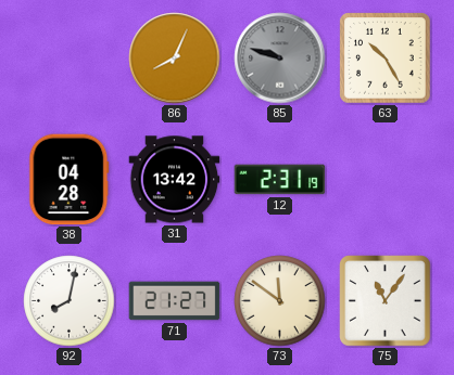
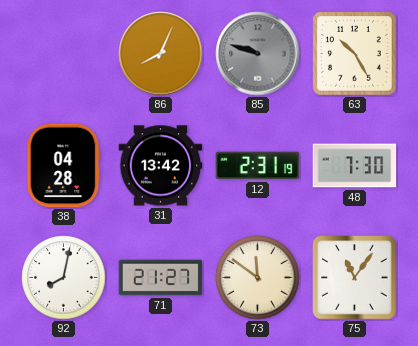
48: none -> 7:30
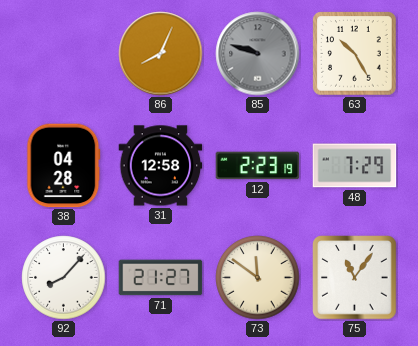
31: 13:42 -> 12:58
12: 2:31 -> 2:23
48: 7:30 -> 7:29
92: 8:02 -> 8:07
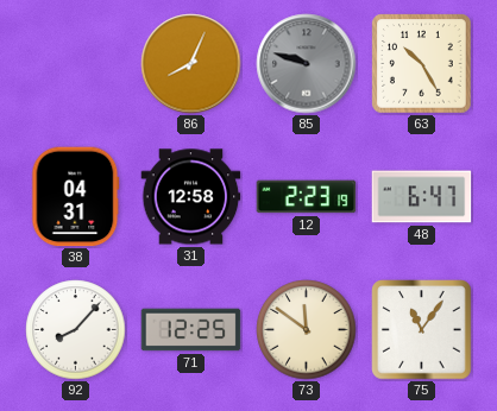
38: 04:28 -> 04:31
48: 7:29 -> 6:47
71: 21:27 -> 12:25
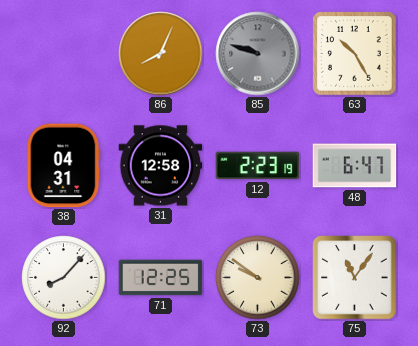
73: 11:51 -> 9:51
